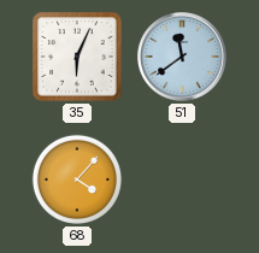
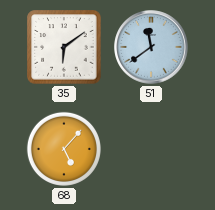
35: 6:04 -> 6:09
68: 4:07 -> 5:07
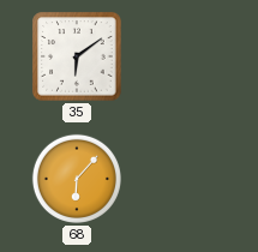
51: 11:39 -> none
68: 5:07 -> 6:07
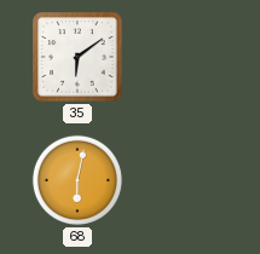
68: 6:07 -> 6:02
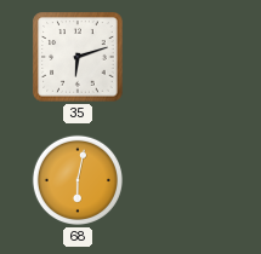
35: 6:09 -> 6:12
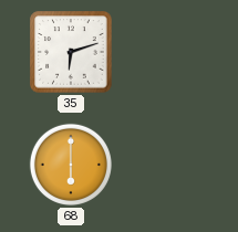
68: 6:02 -> 6:00
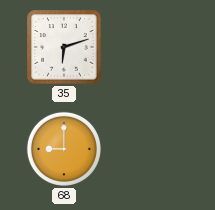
68: 6:00 -> 9:00
